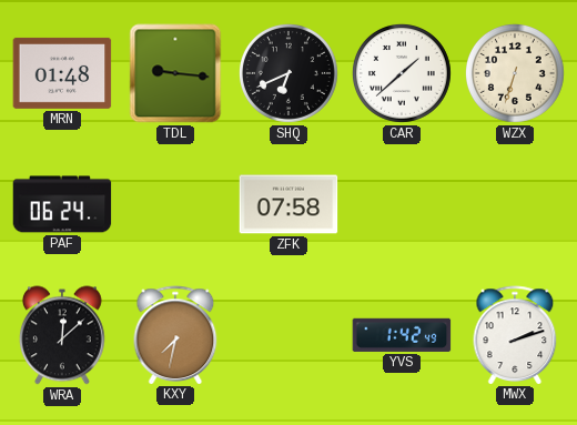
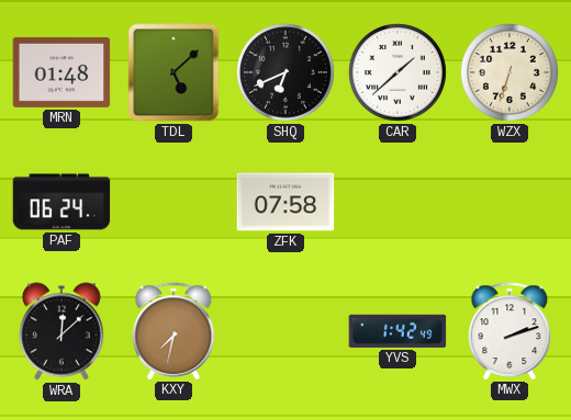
TDL: 9:16 -> 5:08
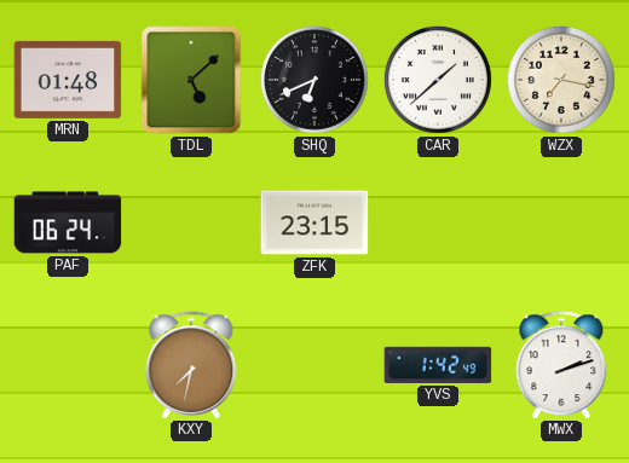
WZX: 6:33 -> 7:17
ZFK: 07:58 -> 23:15
WRA: 12:08 -> none
